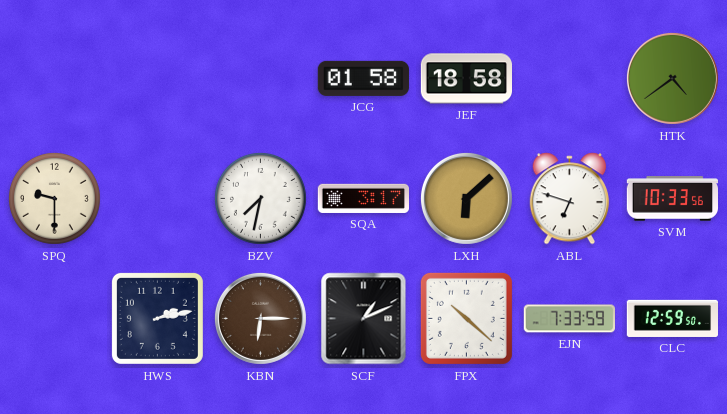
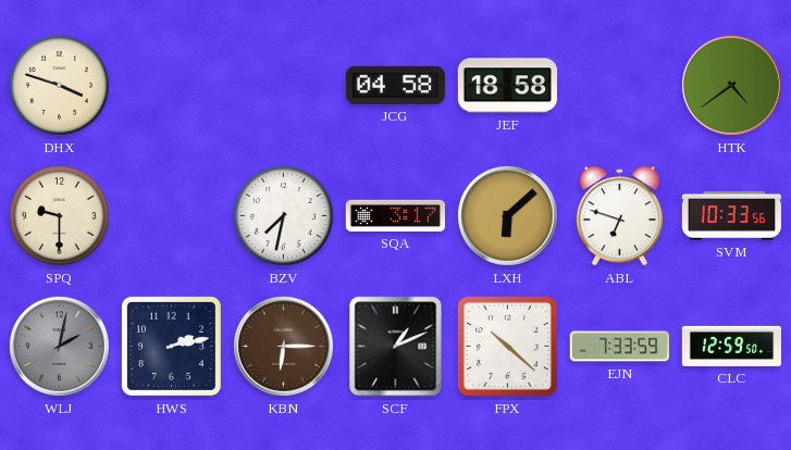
DHX: none -> 3:48
JCG: 01:58 -> 04:58
WLJ: none -> 2:02
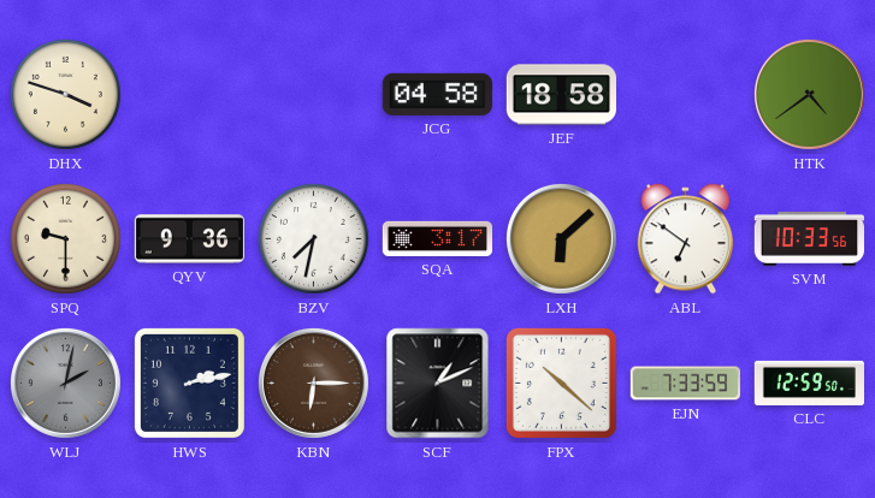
QYV: none -> 9:36
ABL: 6:48 -> 6:51
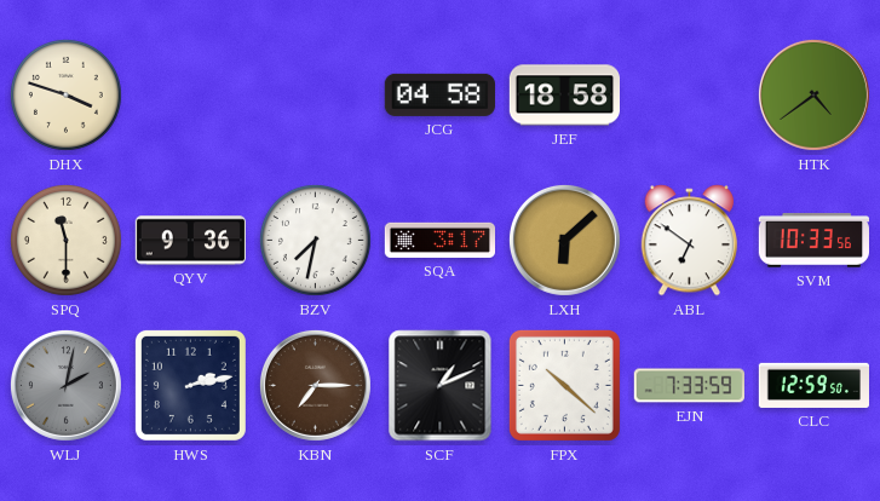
SPQ: 9:30 -> 11:30
KBN: 6:15 -> 7:15
